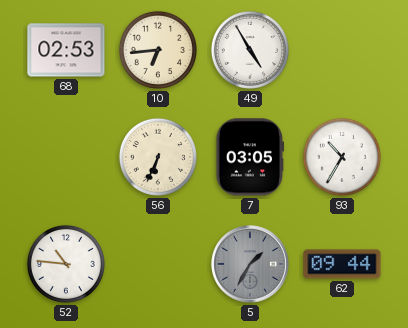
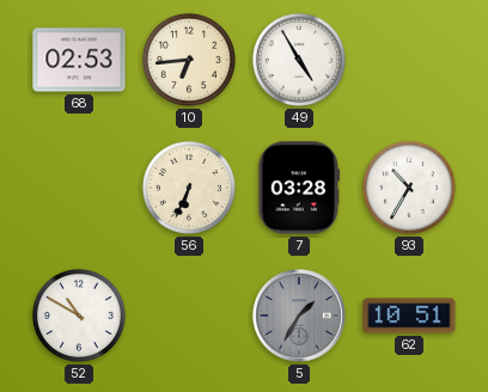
7: 03:05 -> 03:28
52: 10:46 -> 10:50
62: 09:44 -> 10:51
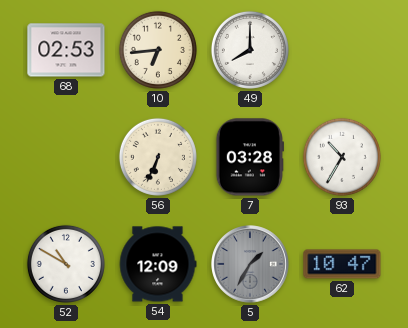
49: 4:55 -> 8:00
54: none -> 12:09
62: 10:51 -> 10:47
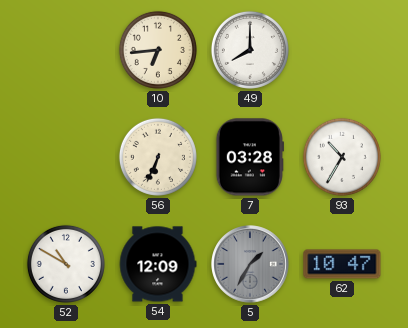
68: 02:53 -> none
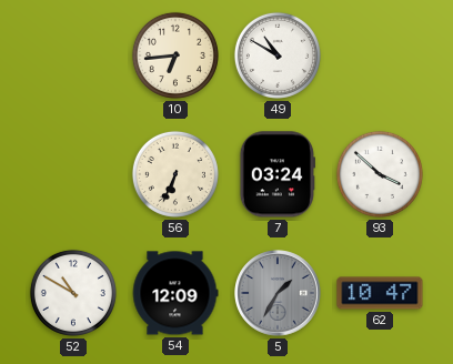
49: 8:00 -> 10:50
7: 03:28 -> 03:24
93: 10:35 -> 3:52
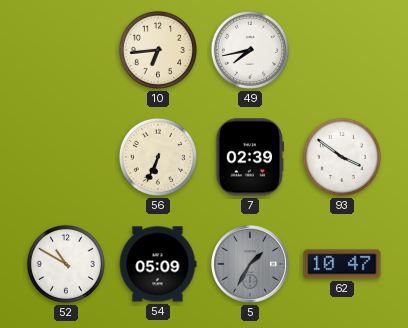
49: 10:50 -> 7:43
7: 03:24 -> 02:39
93: 3:52 -> 3:51
54: 12:09 -> 05:09
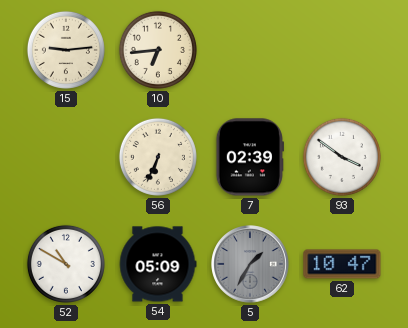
15: none -> 9:14
49: 7:43 -> none
